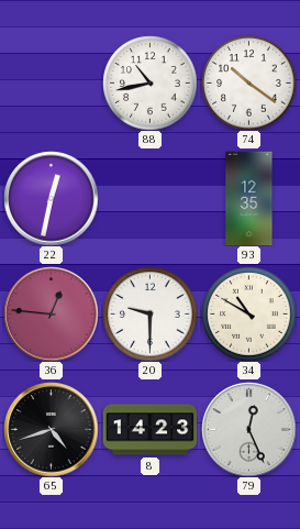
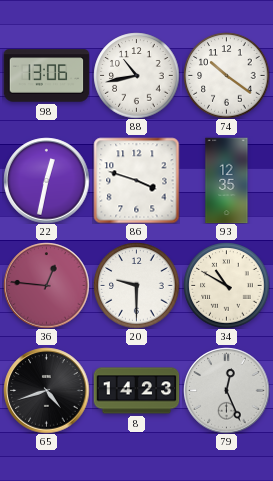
98: none -> 13:06
86: none -> 3:48
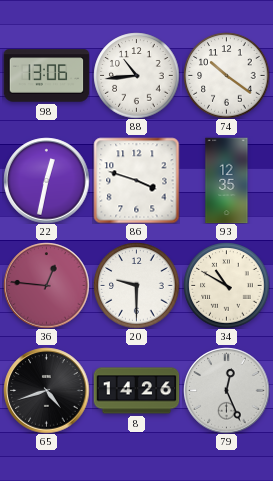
88: 10:43 -> 10:44
8: 14:23 -> 14:26
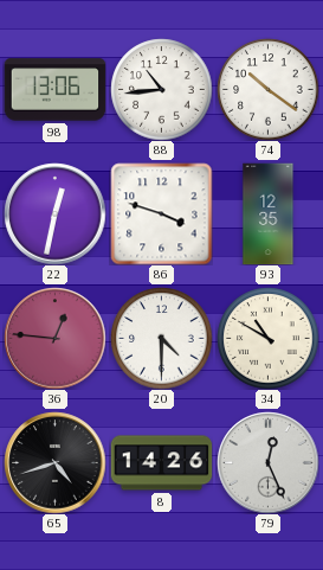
20: 9:30 -> 4:30
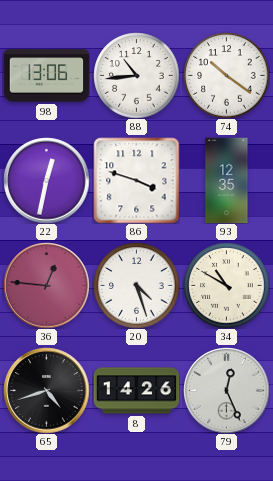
20: 4:30 -> 4:27
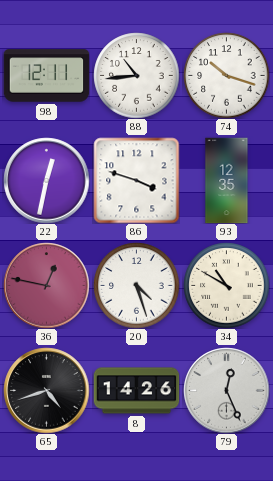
98: 13:06 -> 12:11
74: 10:21 -> 10:18
36: 12:46 -> 12:47
